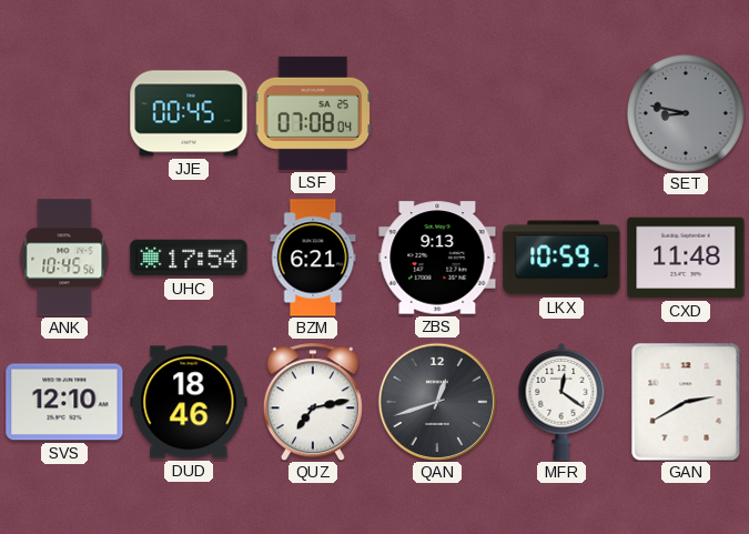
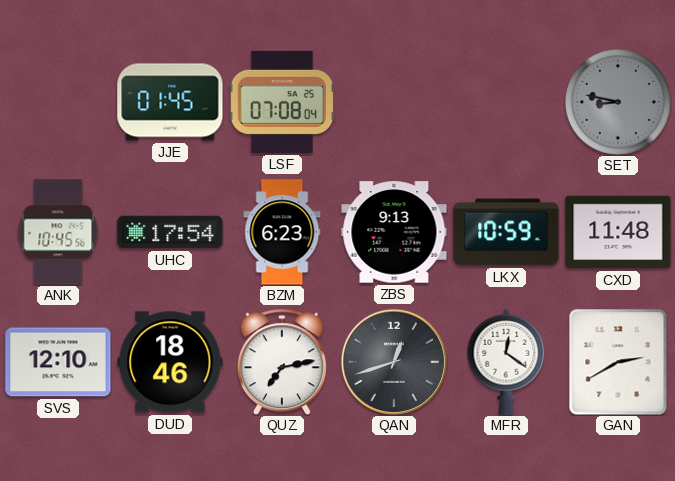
JJE: 00:45 -> 01:45
BZM: 6:21 -> 6:23
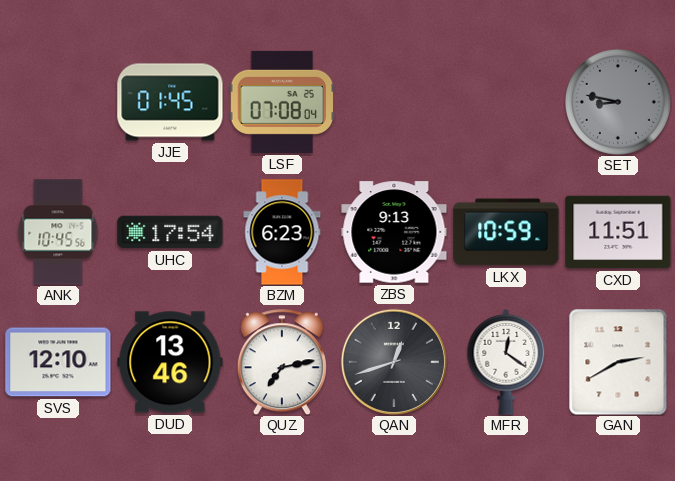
CXD: 11:48 -> 11:51
DUD: 18:46 -> 13:46
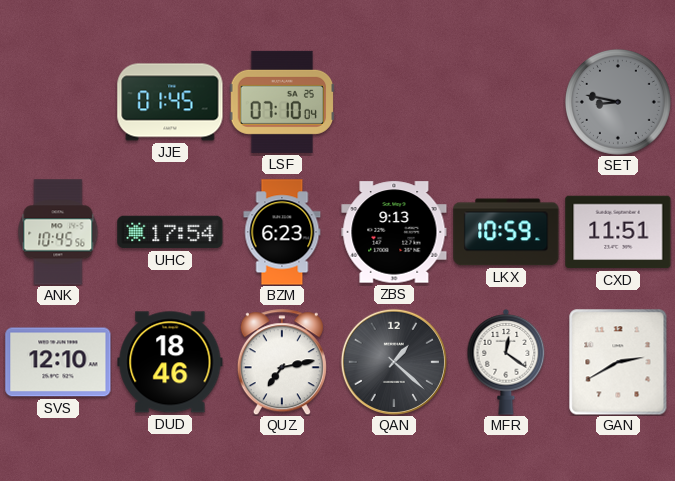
LSF: 07:08 -> 07:10
DUD: 13:46 -> 18:46
QAN: 12:42 -> 1:22
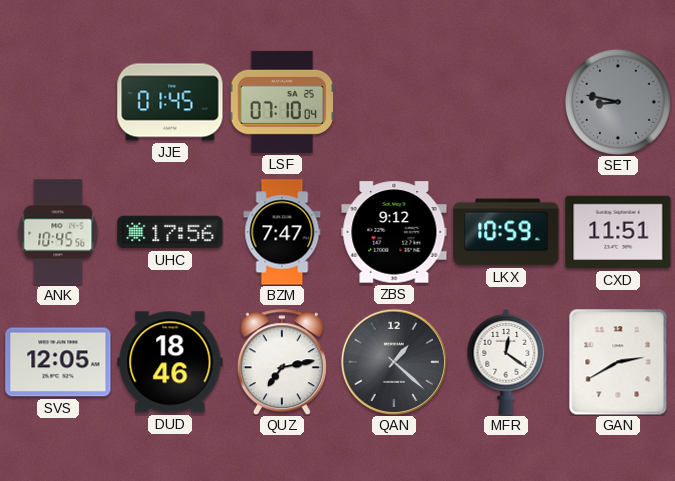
UHC: 17:54 -> 17:56
BZM: 6:23 -> 7:47
ZBS: 9:13 -> 9:12
SVS: 12:10 -> 12:05
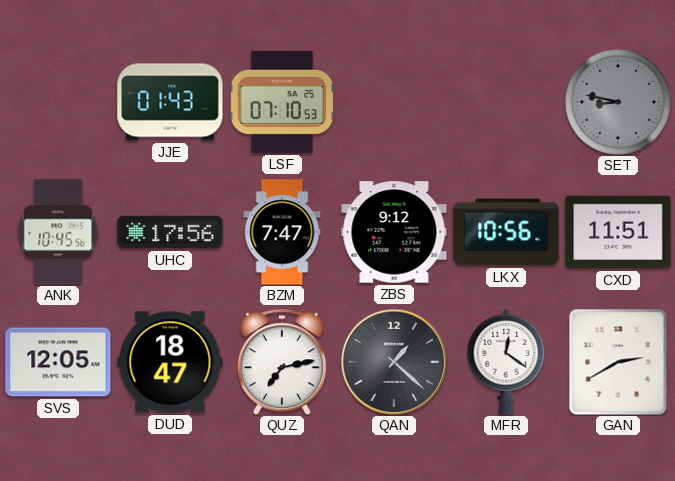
JJE: 01:45 -> 01:43
LSF: 07:10:04 -> 07:10:53
LKX: 10:59 -> 10:56
DUD: 18:46 -> 18:47
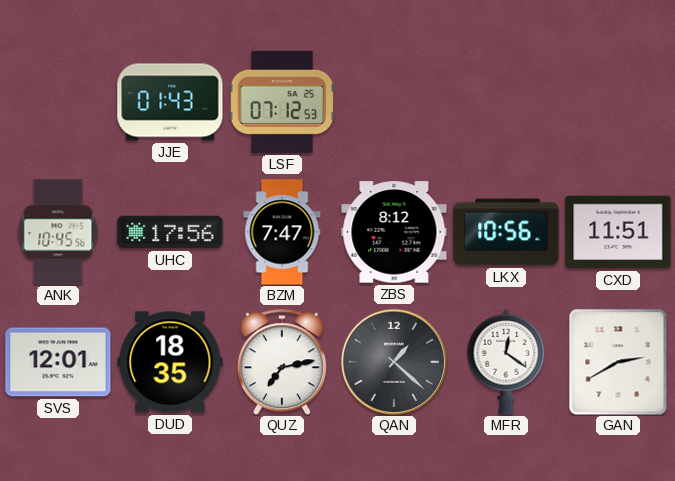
LSF: 07:10 -> 07:12
SET: 8:47 -> none
ZBS: 9:12 -> 8:12
SVS: 12:05 -> 12:01
DUD: 18:47 -> 18:35
